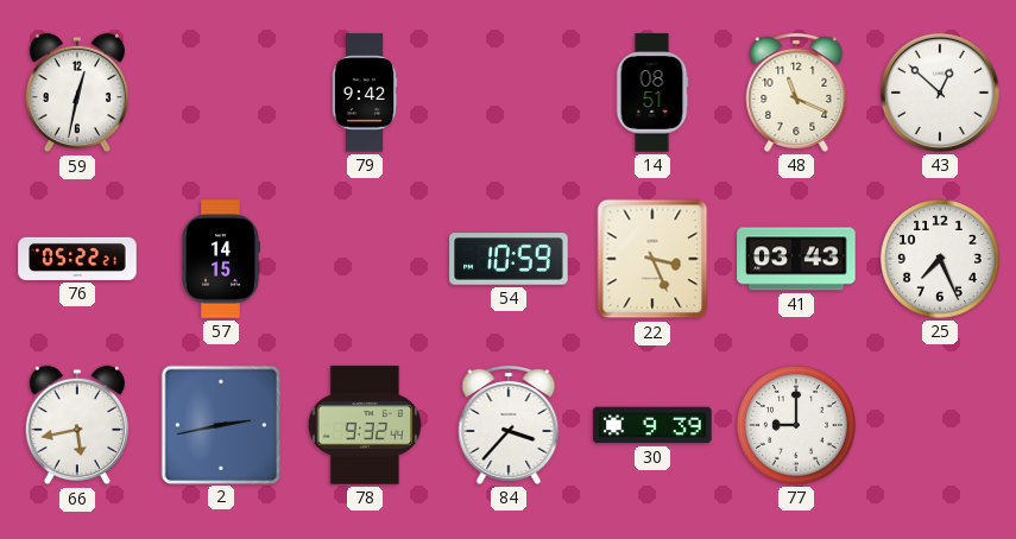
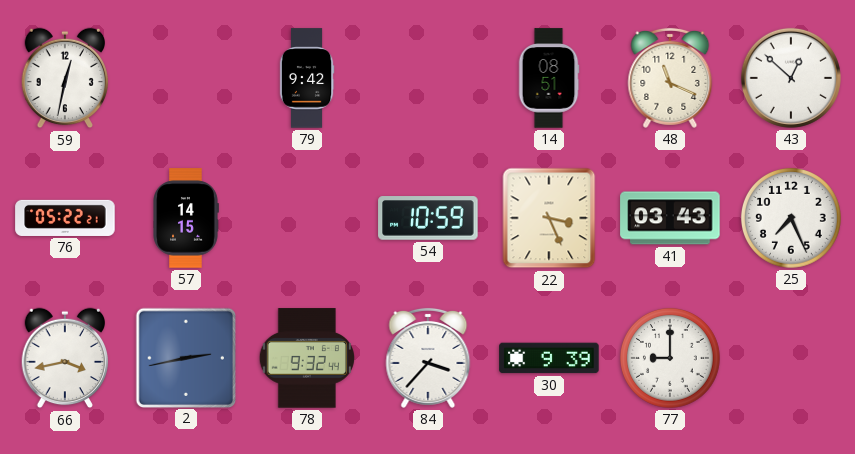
66: 5:43 -> 3:43
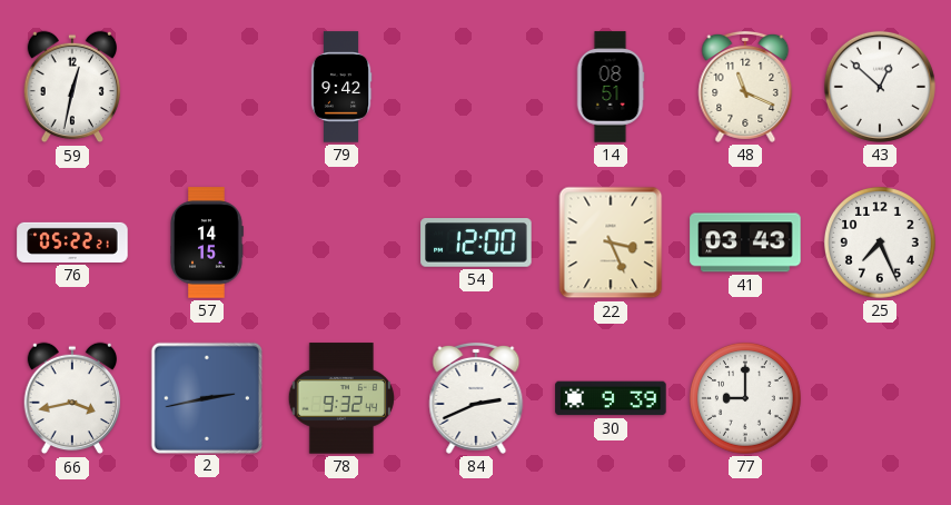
54: 10:59 -> 12:00
84: 3:37 -> 2:41
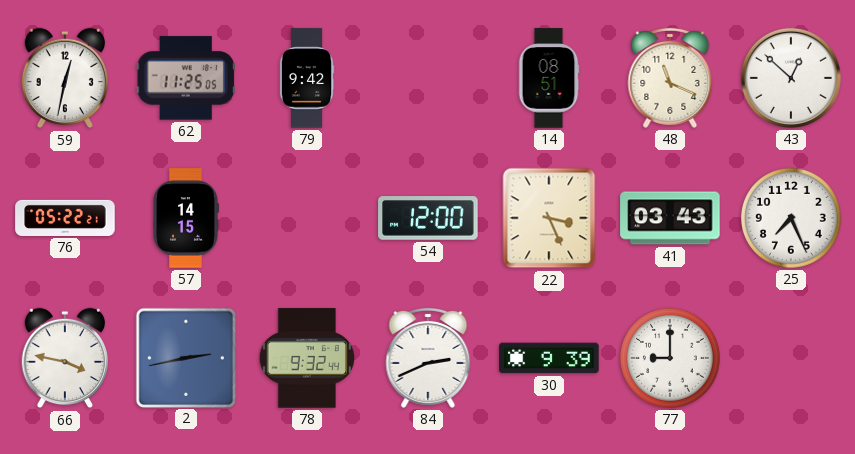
62: none -> 11:25
66: 3:43 -> 3:47
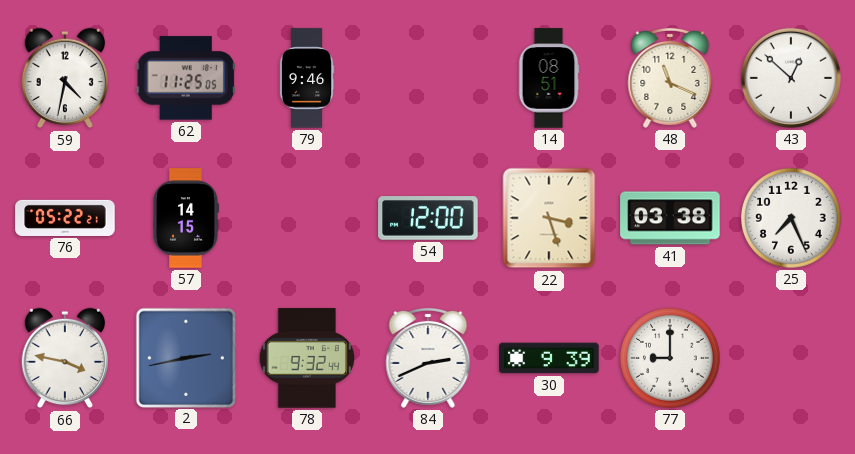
59: 12:32 -> 4:32
79: 9:42 -> 9:46
22: 3:26 -> 3:27
41: 03:43 -> 03:38
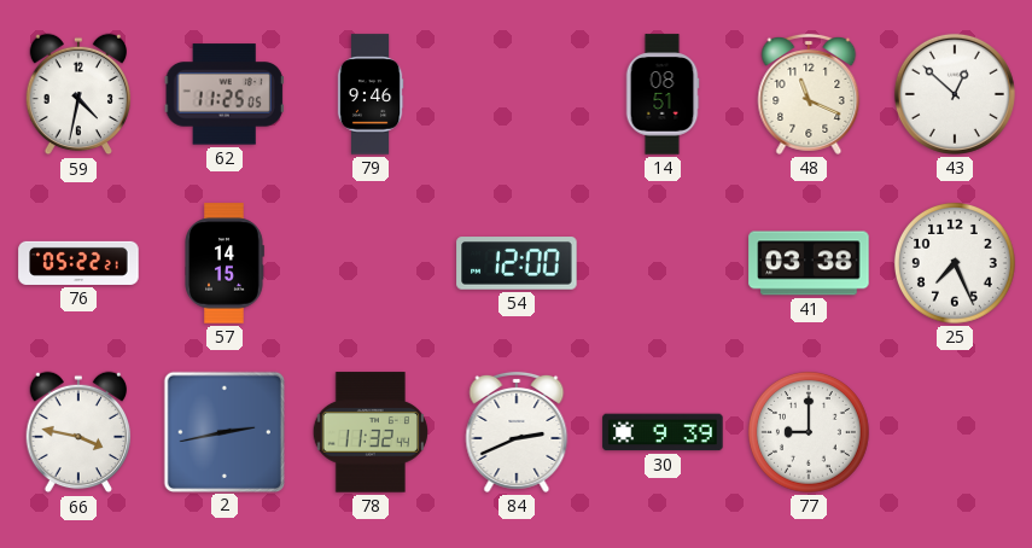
22: 3:27 -> none
78: 9:32 -> 11:32
